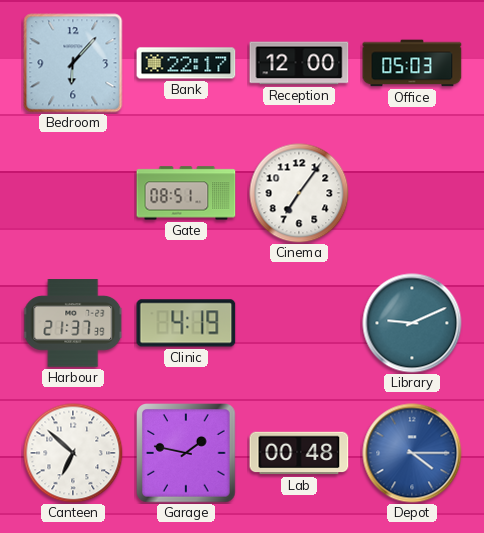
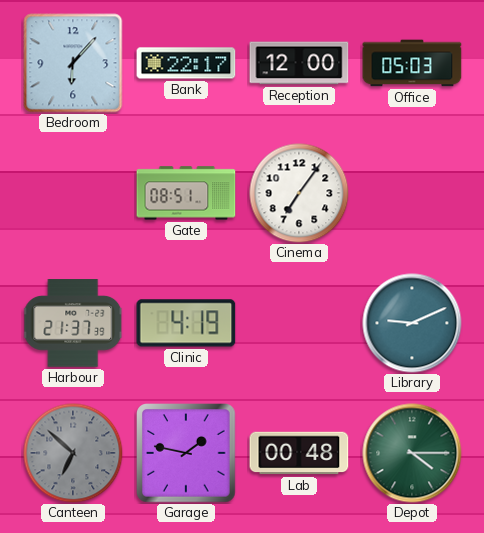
Canteen dial: white -> grey
Depot dial: blue -> green
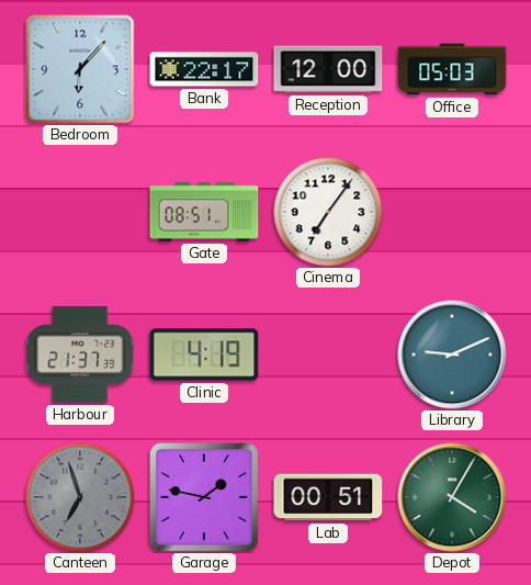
Canteen: 6:52 -> 6:57
Lab: 00:48 -> 00:51
Depot: 4:15 -> 4:05
